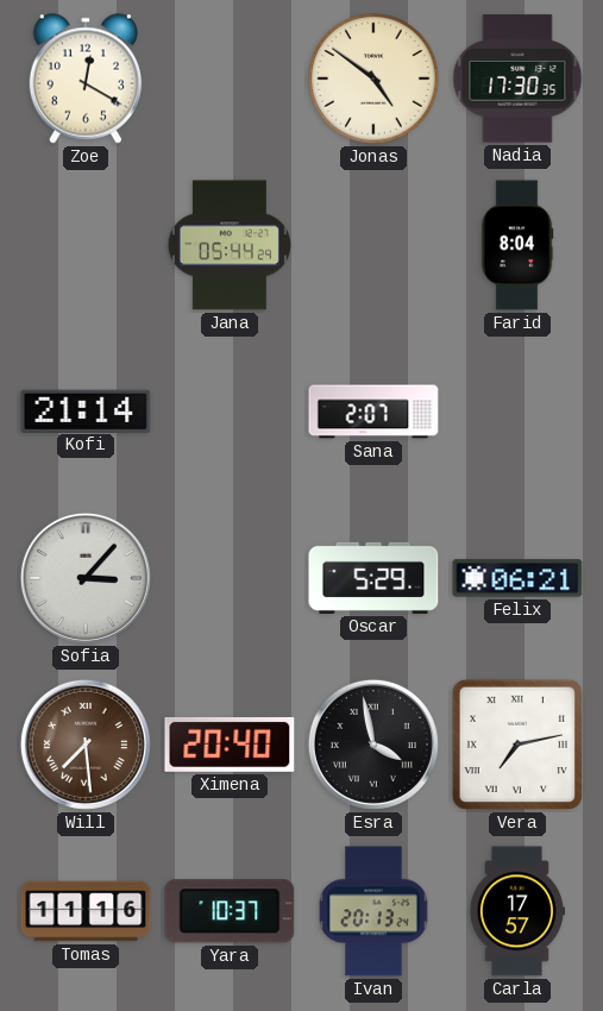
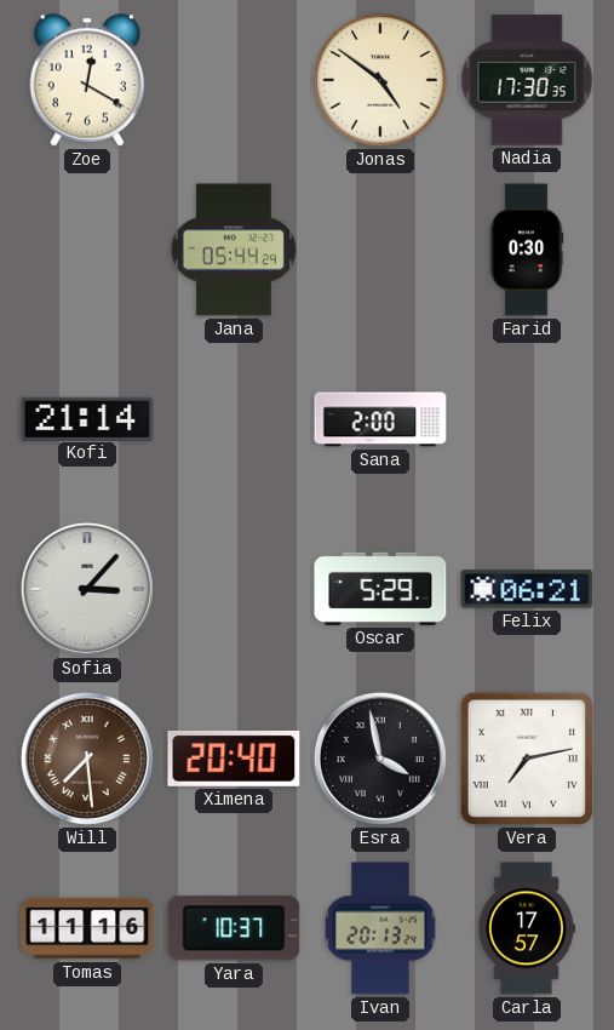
Farid: 8:04 -> 0:30
Sana: 2:07 -> 2:00
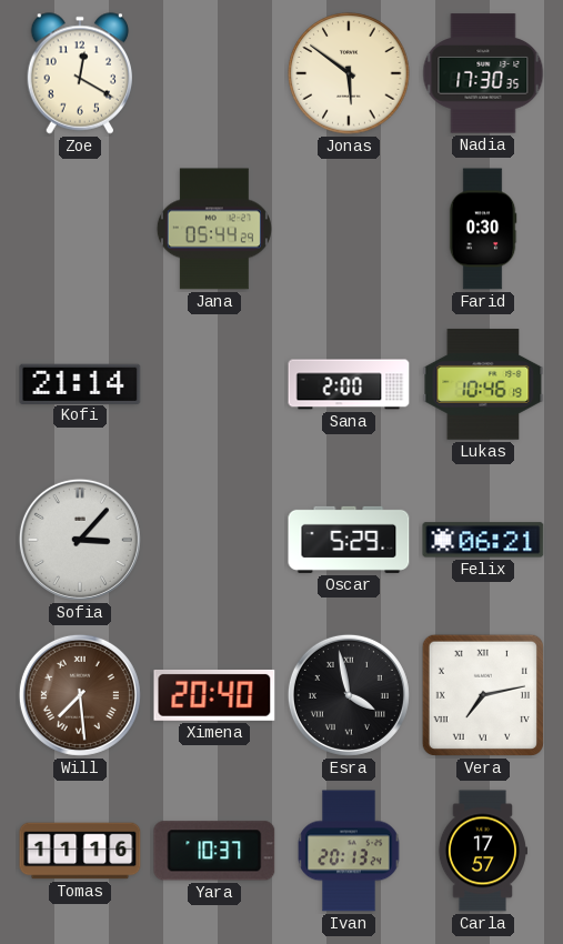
Jonas: 4:51 -> 5:51
Lukas: none -> 10:46
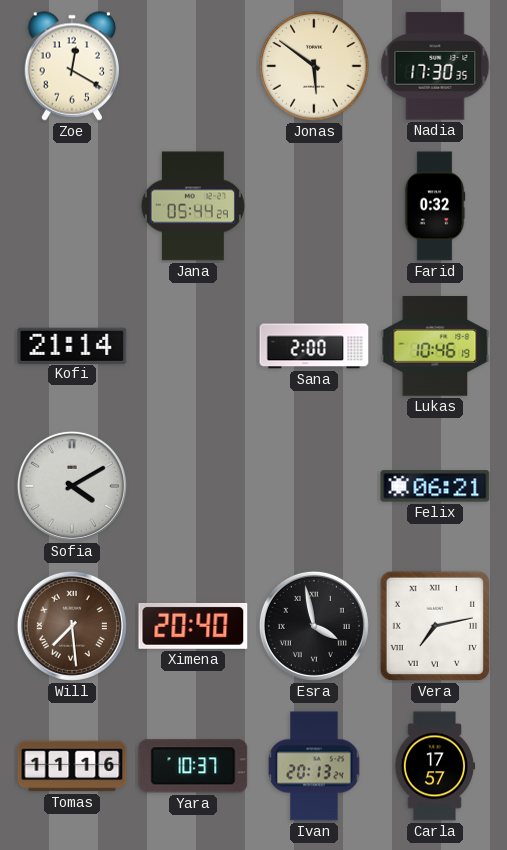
Farid: 0:30 -> 0:32
Sofia: 3:07 -> 4:10
Oscar: 5:29 -> none
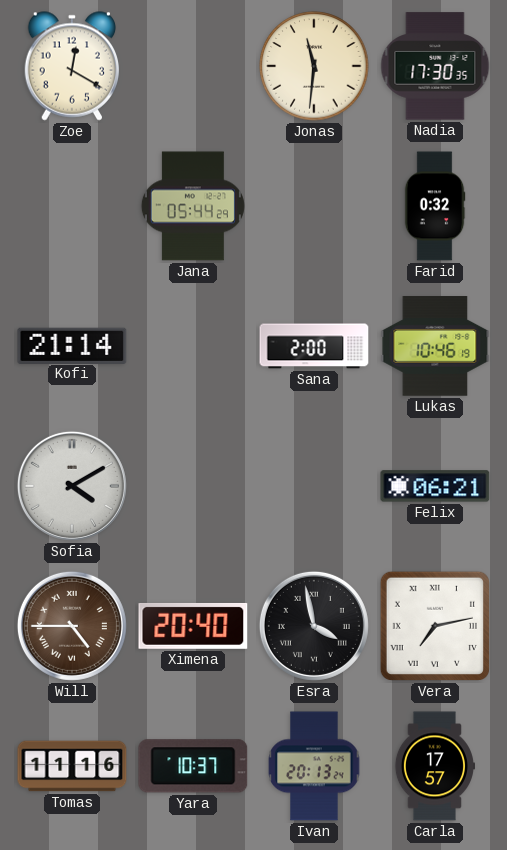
Jonas: 5:51 -> 11:31
Will: 7:29 -> 4:45
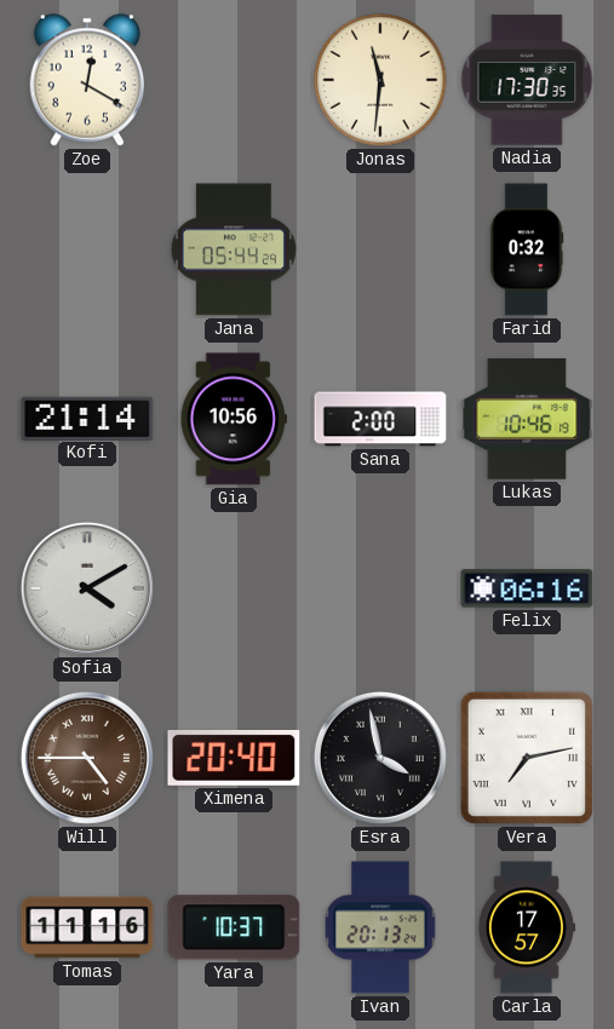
Gia: none -> 10:56
Felix: 06:21 -> 06:16
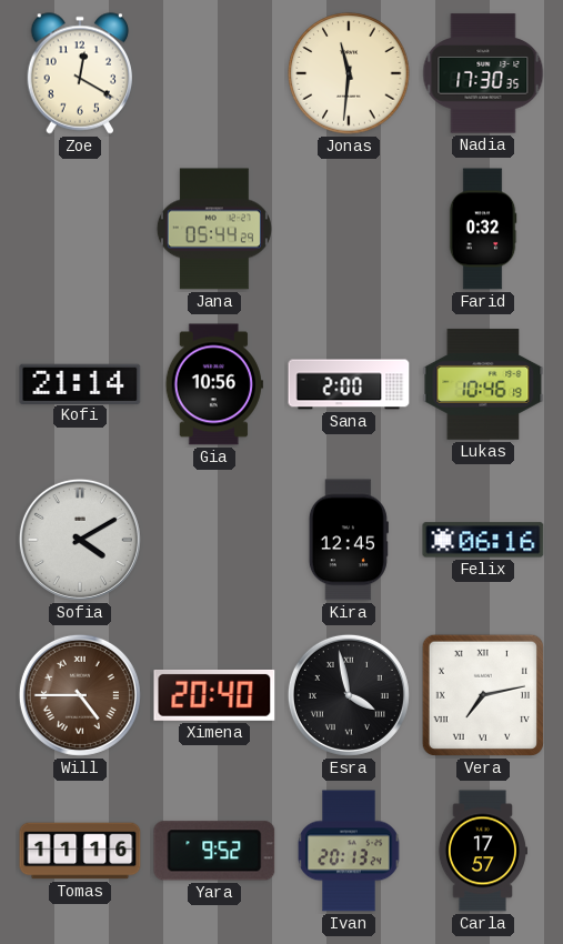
Kira: none -> 12:45
Yara: 10:37 -> 9:52
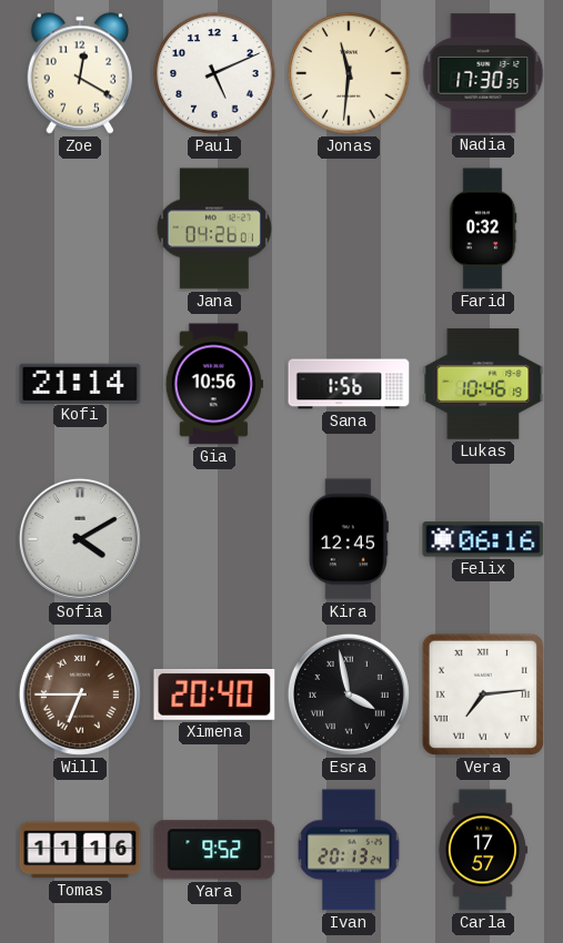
Paul: none -> 5:11
Jana: 05:44 -> 04:26
Sana: 2:00 -> 1:56
Will: 4:45 -> 6:45
Vera: 7:13 -> 7:14
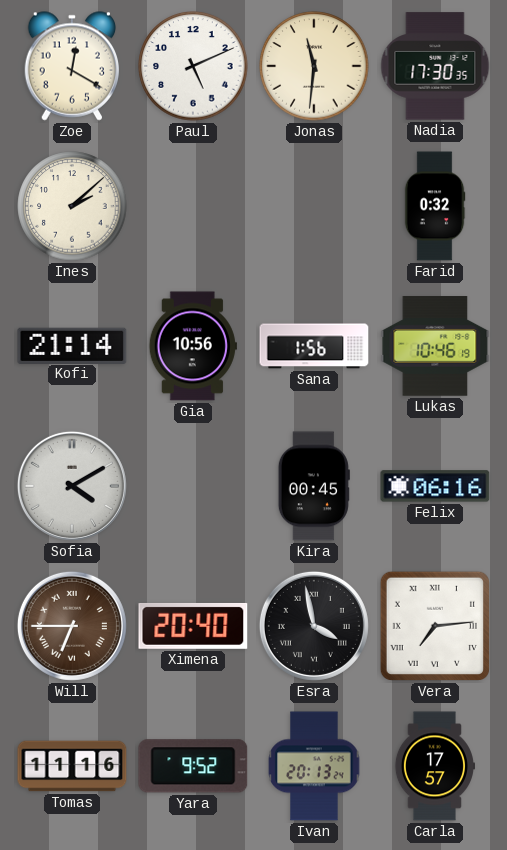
Ines: none -> 2:08
Jana: 04:26 -> none
Kira: 12:45 -> 00:45
